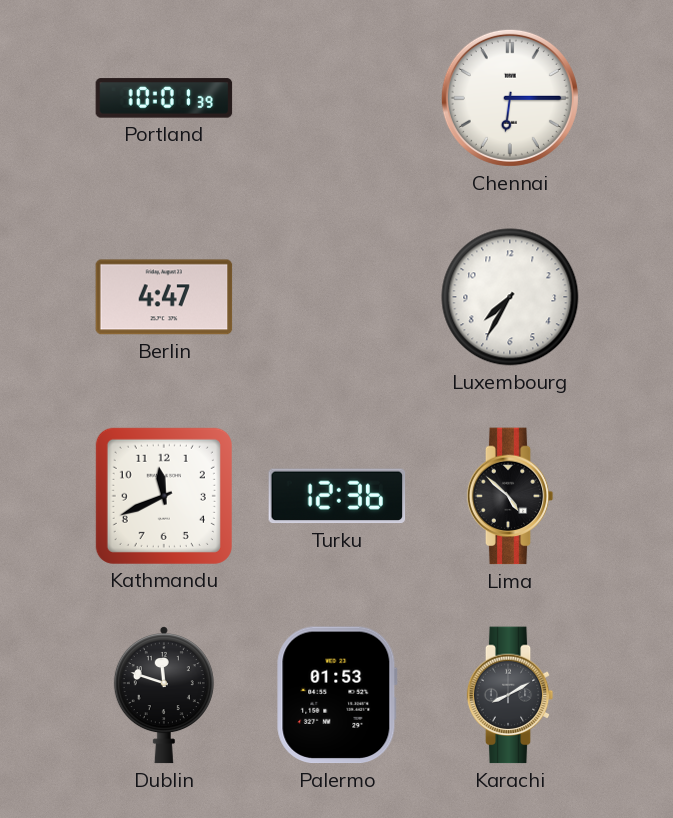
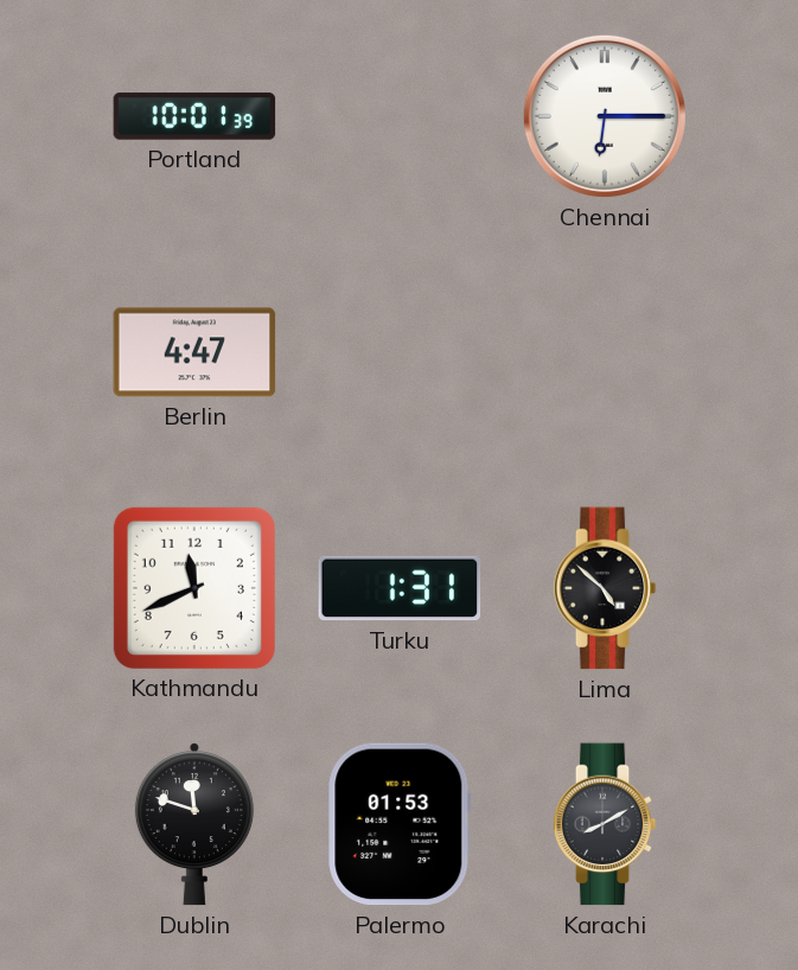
Luxembourg: 7:35 -> none
Turku: 12:36 -> 1:31
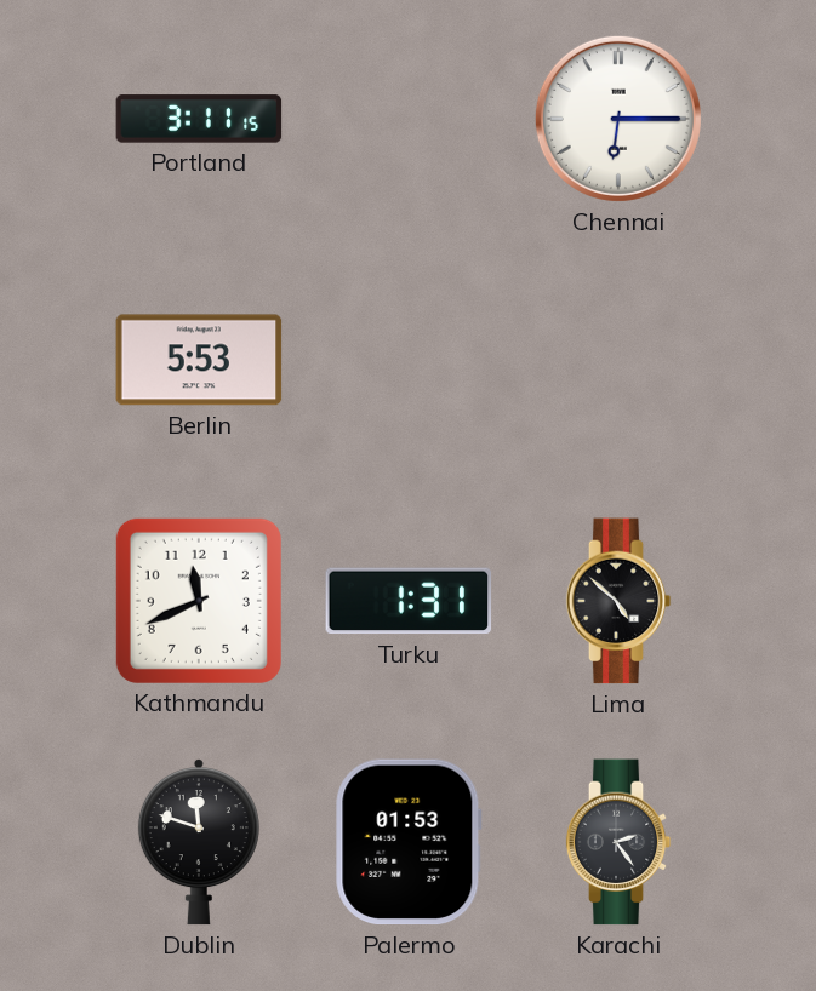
Portland: 10:01 -> 3:11
Berlin: 4:47 -> 5:53
Karachi: 8:10 -> 2:24
